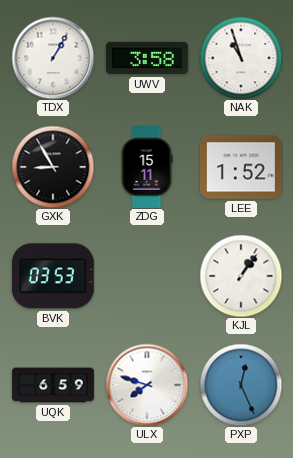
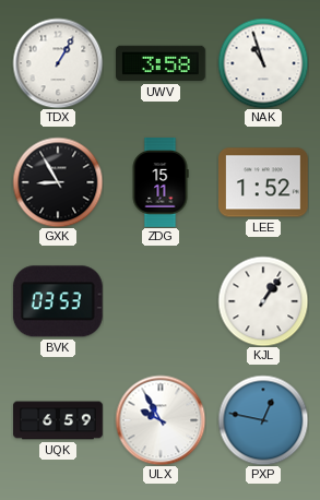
ULX: 7:48 -> 9:55
PXP: 12:26 -> 12:47
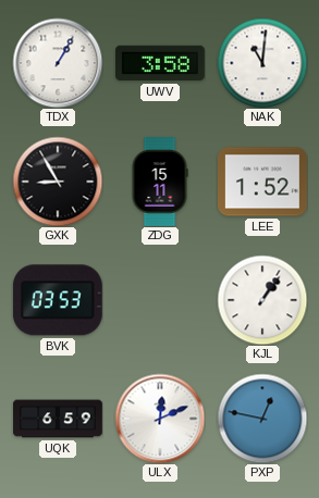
NAK: 10:57 -> 11:01
ULX: 9:55 -> 12:11
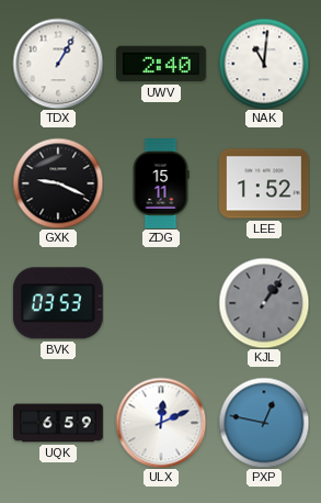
UWV: 3:58 -> 2:40
GXK: 8:55 -> 9:19
KJL dial: white -> grey
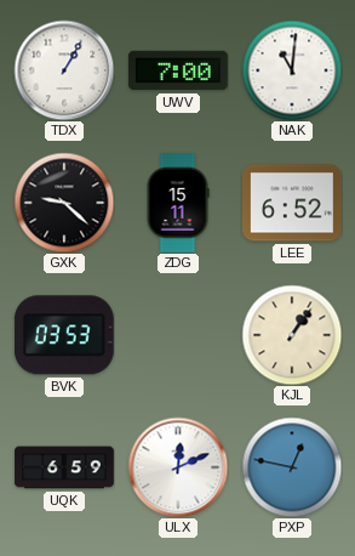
UWV: 2:40 -> 7:00
GXK: 9:19 -> 9:22
LEE: 1:52 -> 6:52
KJL dial: grey -> cream
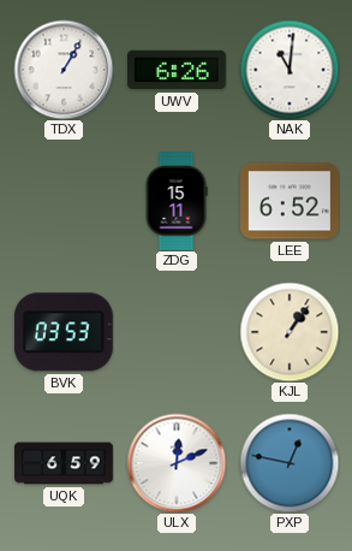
UWV: 7:00 -> 6:26
GXK: 9:22 -> none
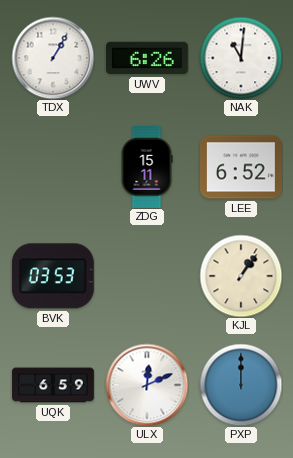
PXP: 12:47 -> 12:00
